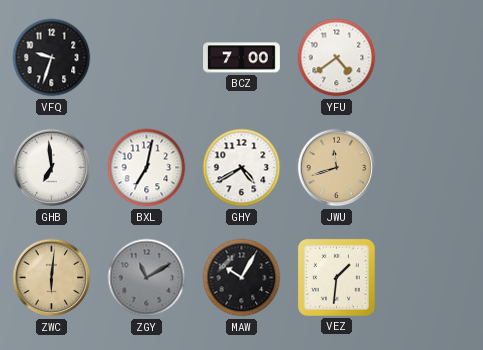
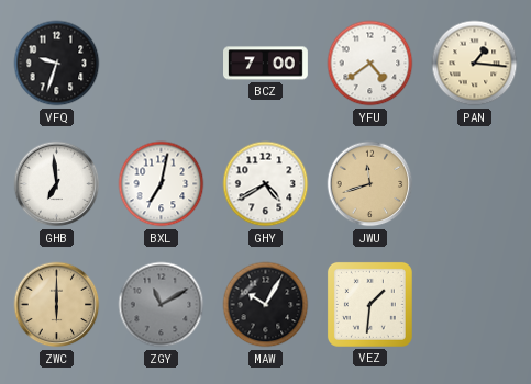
PAN: none -> 1:16
ZWC: 6:01 -> 6:00
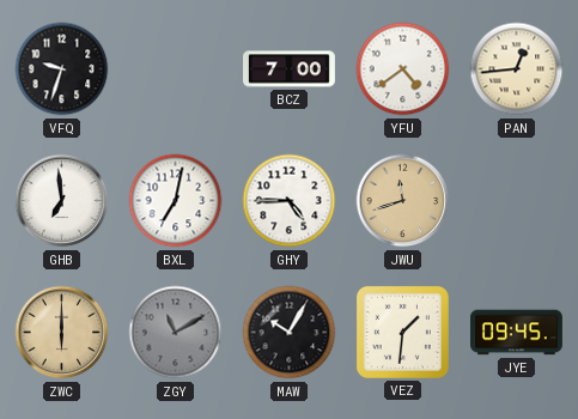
PAN: 1:16 -> 12:44
GHY: 4:40 -> 4:45
JYE: none -> 09:45
